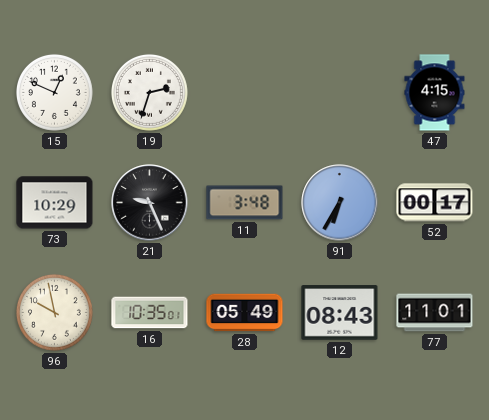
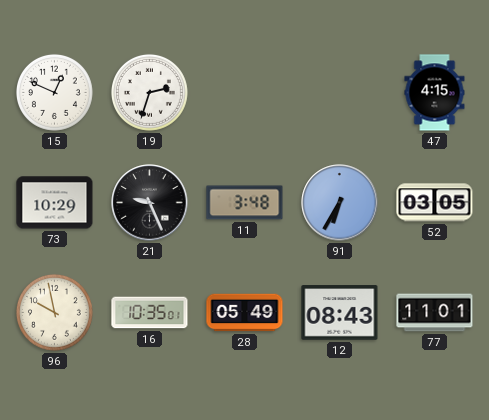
52: 00:17 -> 03:05
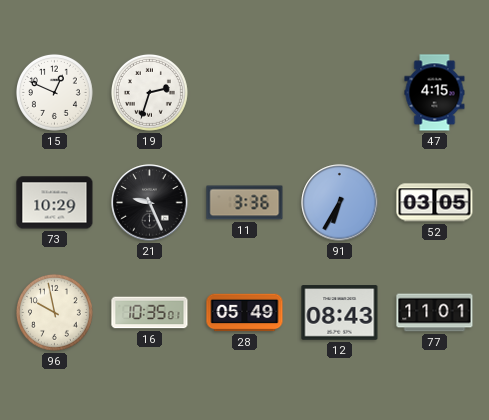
11: 3:48 -> 3:36
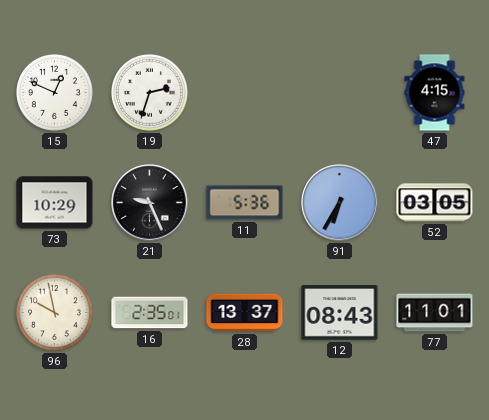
11: 3:36 -> 5:36
16: 10:35 -> 2:35
28: 05:49 -> 13:37
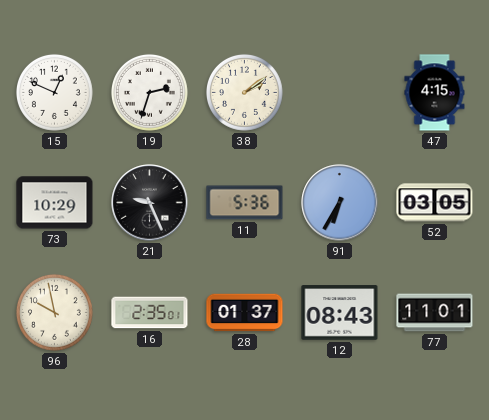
38: none -> 2:09
28: 13:37 -> 01:37
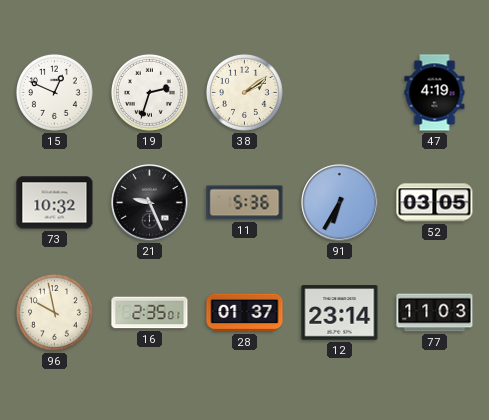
47: 4:15 -> 4:19
73: 10:29 -> 10:32
12: 08:43 -> 23:14
77: 11:01 -> 11:03
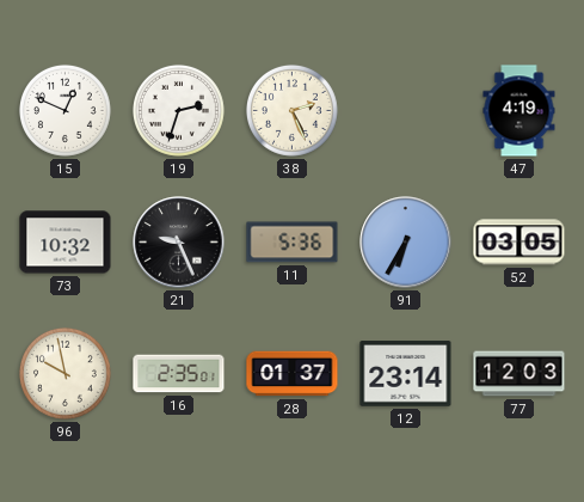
38: 2:09 -> 2:26
77: 11:03 -> 12:03
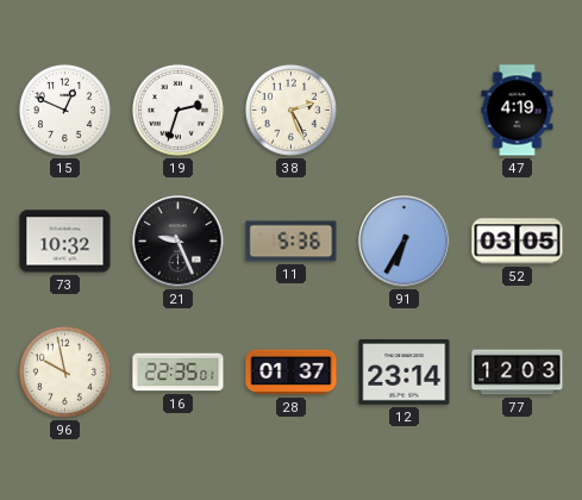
16: 2:35 -> 22:35
